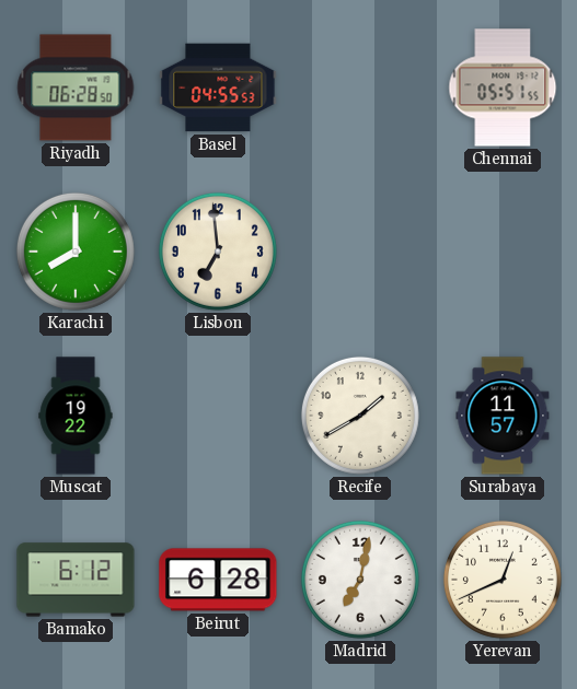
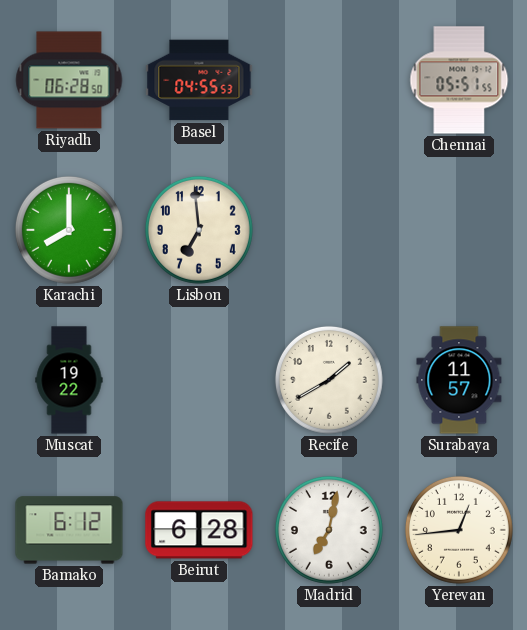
Yerevan: 12:41 -> 12:44
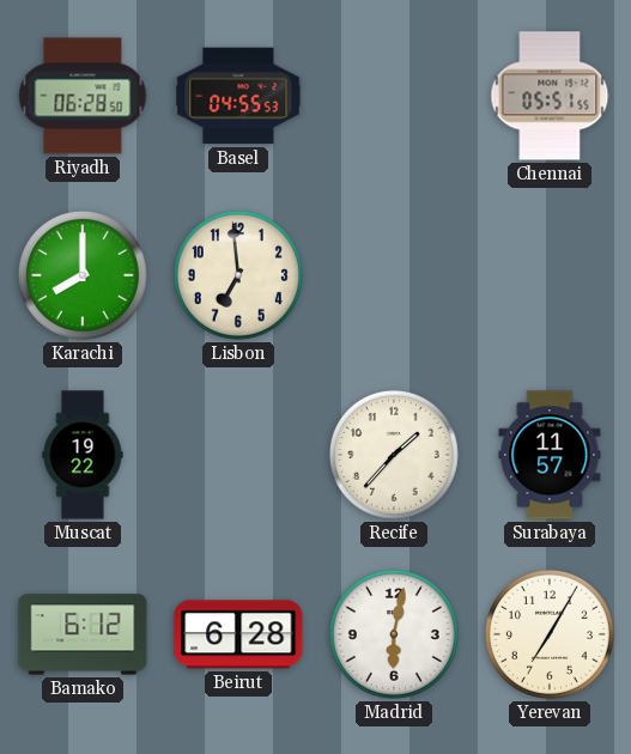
Recife: 1:40 -> 1:37
Madrid: 7:02 -> 6:02
Yerevan: 12:44 -> 7:05
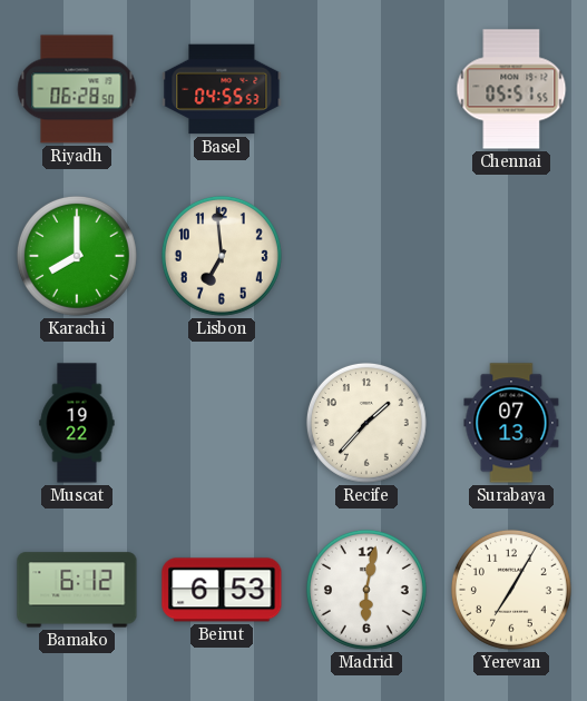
Surabaya: 11:57 -> 07:13
Beirut: 6:28 -> 6:53
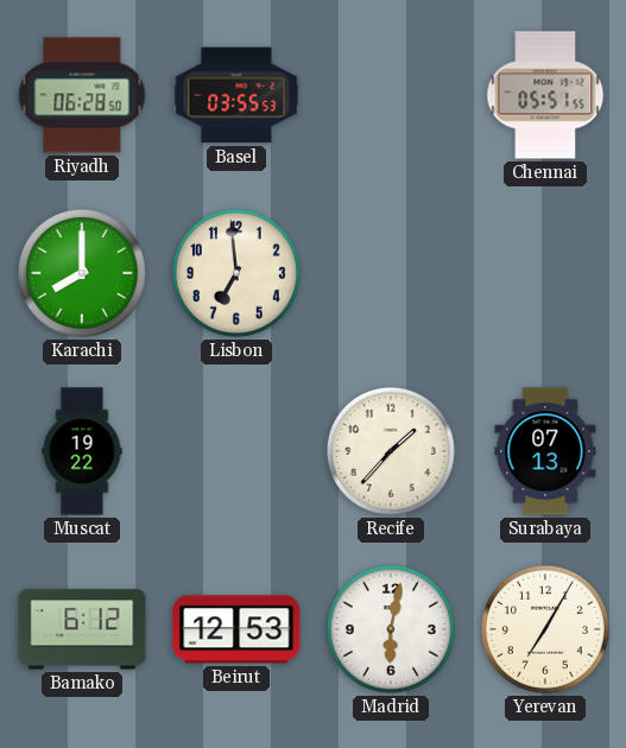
Basel: 04:55 -> 03:55
Beirut: 6:53 -> 12:53
